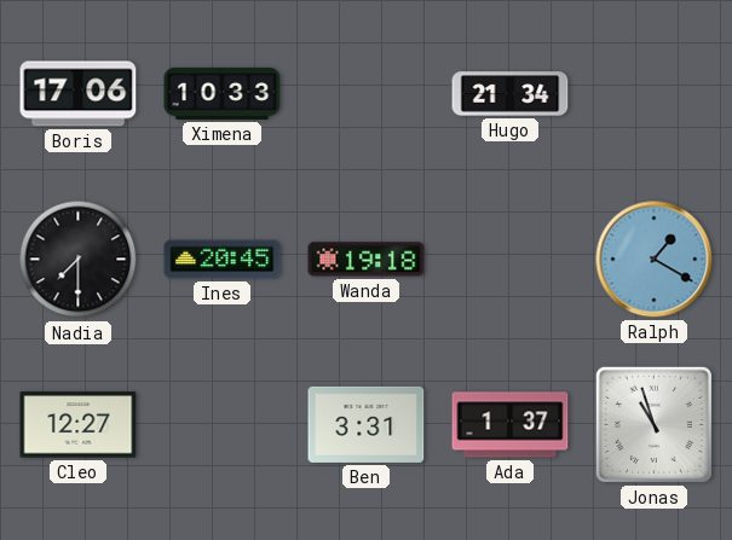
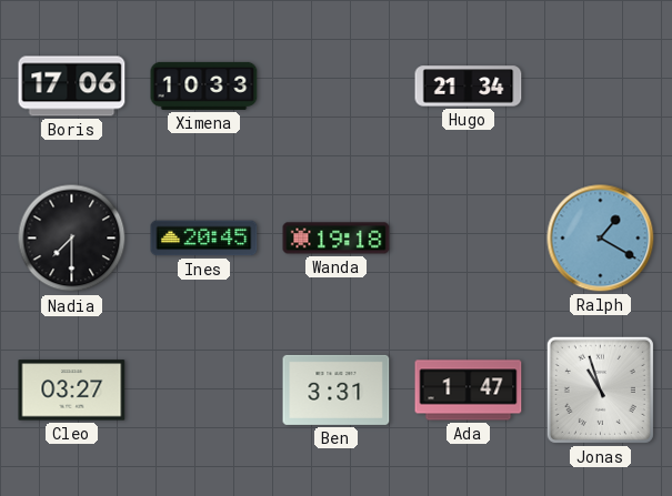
Cleo: 12:27 -> 03:27
Ada: 1:37 -> 1:47
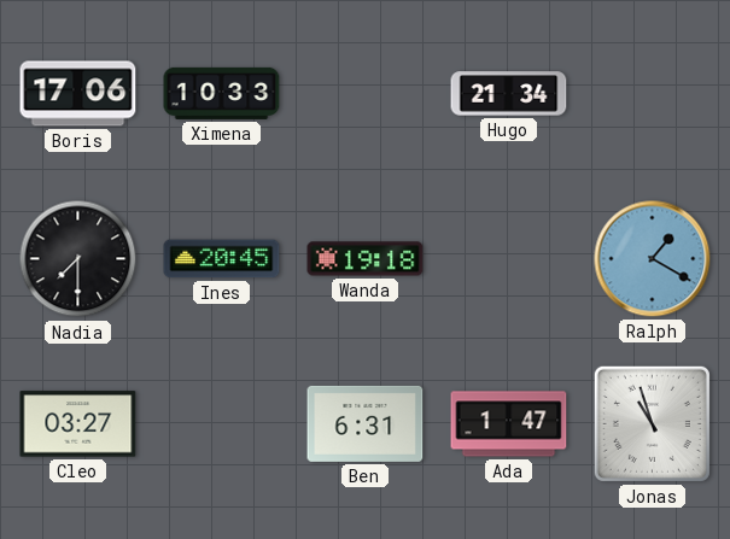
Ben: 3:31 -> 6:31
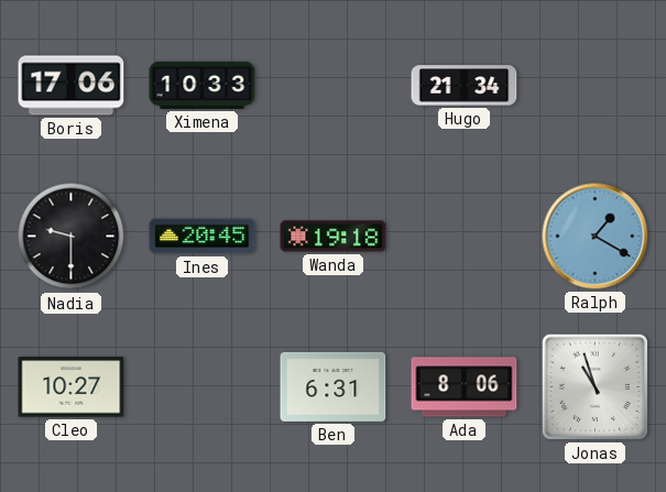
Nadia: 7:30 -> 9:30
Cleo: 03:27 -> 10:27
Ada: 1:47 -> 8:06
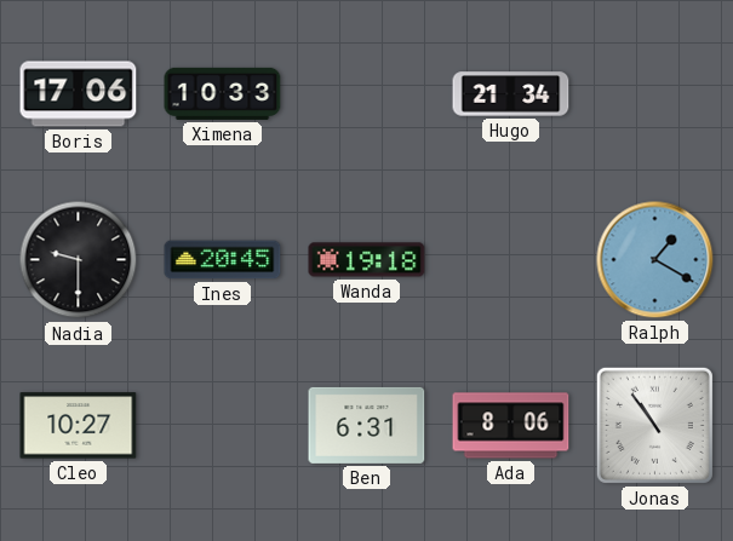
Jonas: 10:57 -> 10:54
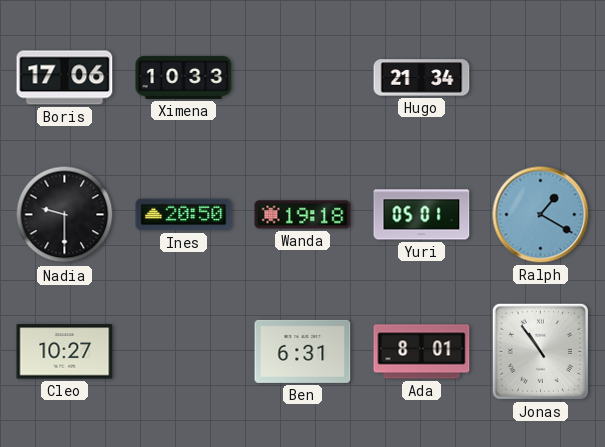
Ines: 20:45 -> 20:50
Yuri: none -> 05:01
Ada: 8:06 -> 8:01
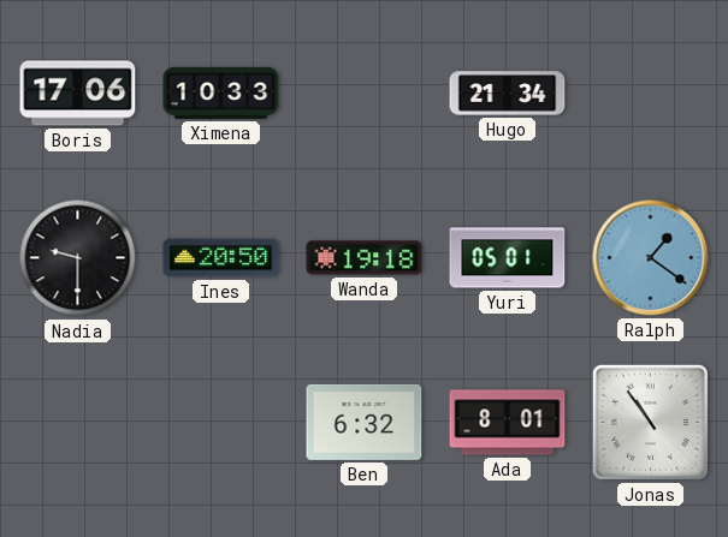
Ralph: 1:20 -> 1:21
Cleo: 10:27 -> none
Ben: 6:31 -> 6:32
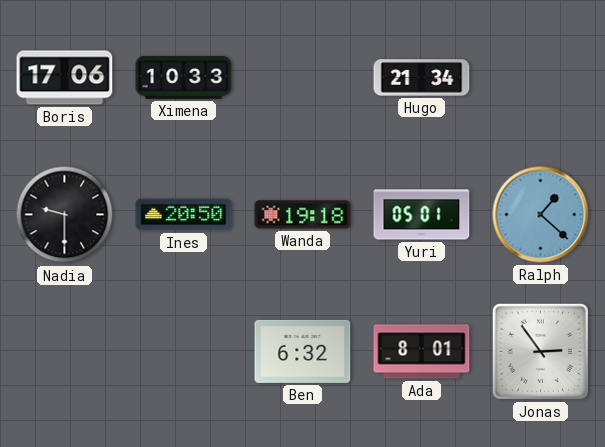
Ralph: 1:21 -> 1:22
Jonas: 10:54 -> 2:54
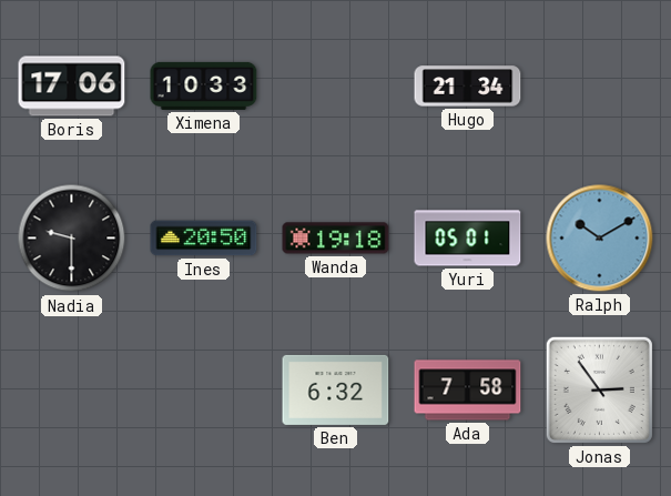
Ralph: 1:22 -> 10:10
Ada: 8:01 -> 7:58
